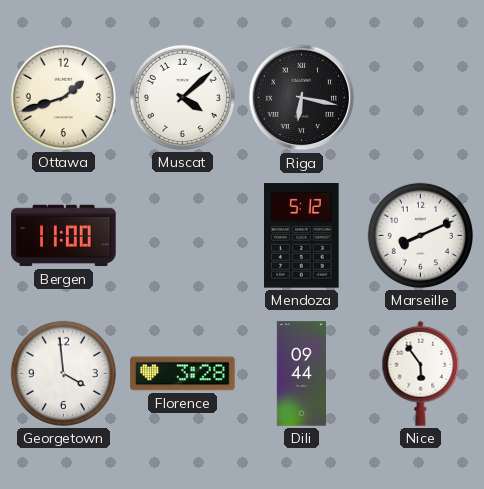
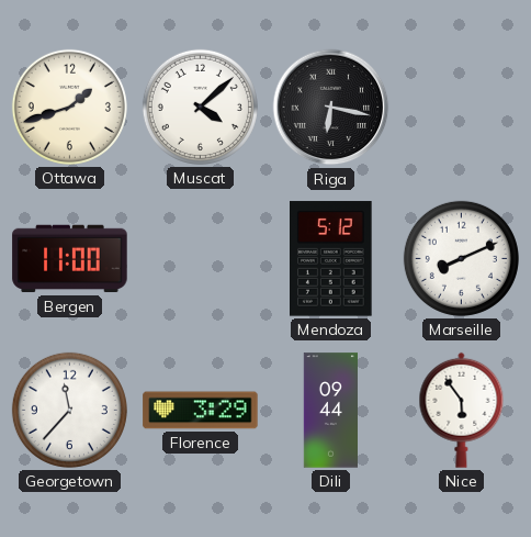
Georgetown: 3:59 -> 11:37
Florence: 3:28 -> 3:29
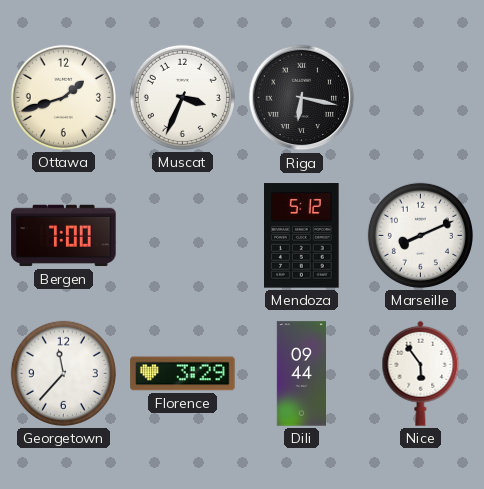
Muscat: 4:08 -> 3:34
Bergen: 11:00 -> 7:00
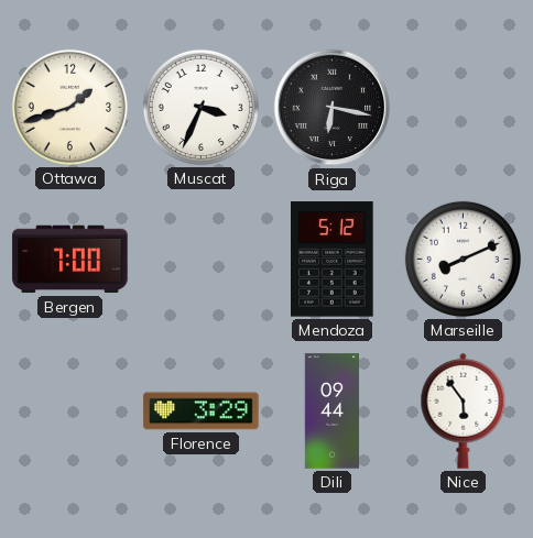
Georgetown: 11:37 -> none
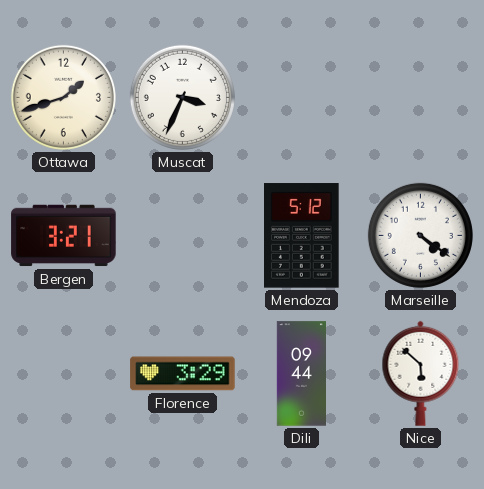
Riga: 6:17 -> none
Bergen: 7:00 -> 3:21
Marseille: 8:11 -> 4:21
Nice: 5:54 -> 5:52
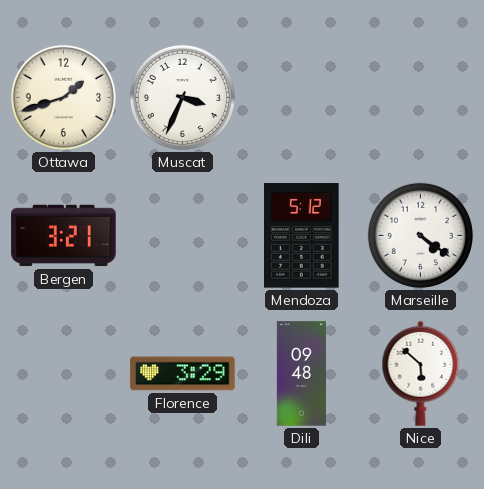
Dili: 09:44 -> 09:48
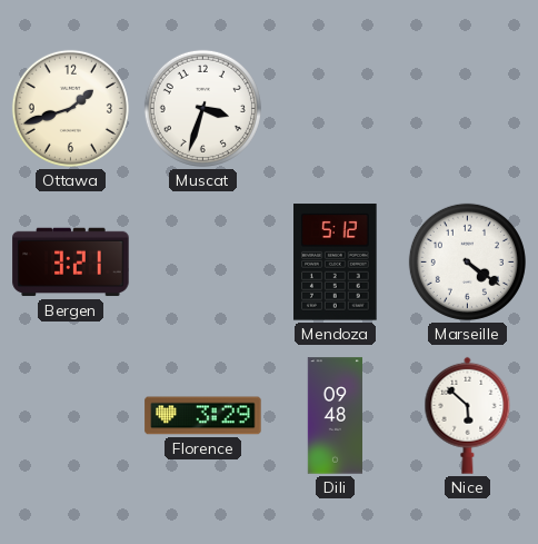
Muscat: 3:34 -> 3:33
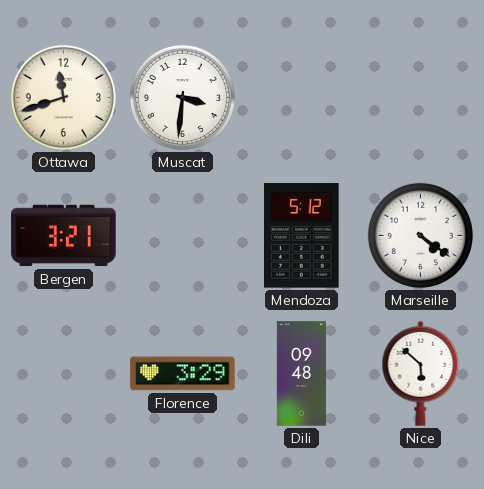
Ottawa: 1:42 -> 11:42
Muscat: 3:33 -> 3:31
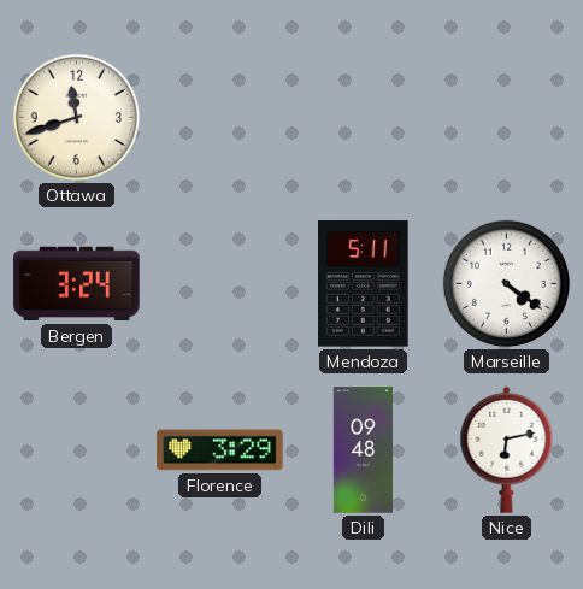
Muscat: 3:31 -> none
Bergen: 3:21 -> 3:24
Mendoza: 5:12 -> 5:11
Nice: 5:52 -> 6:13
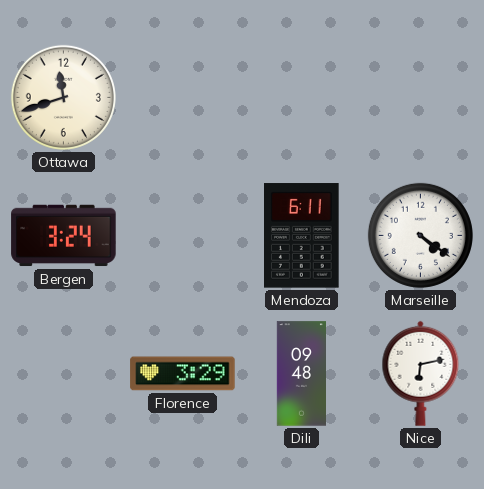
Mendoza: 5:11 -> 6:11
